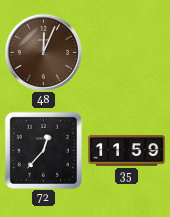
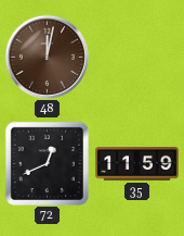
48: 12:04 -> 12:02
72: 12:37 -> 12:41
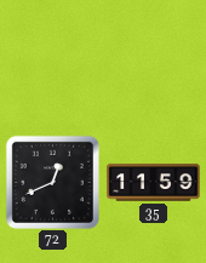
48: 12:02 -> none
